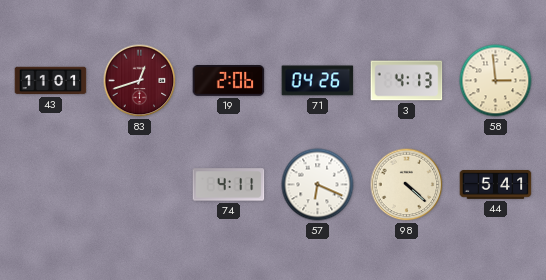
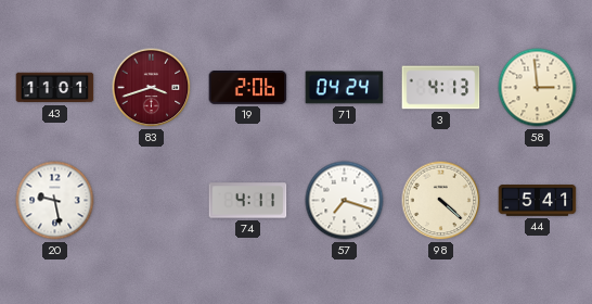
83: 12:42 -> 3:42
71: 04:26 -> 04:24
20: none -> 9:28
57: 6:19 -> 7:18
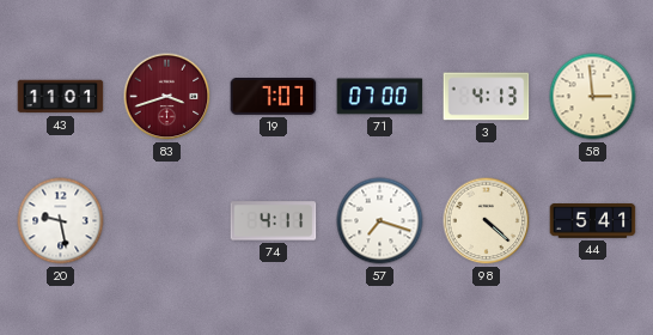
19: 2:06 -> 7:07
71: 04:24 -> 07:00
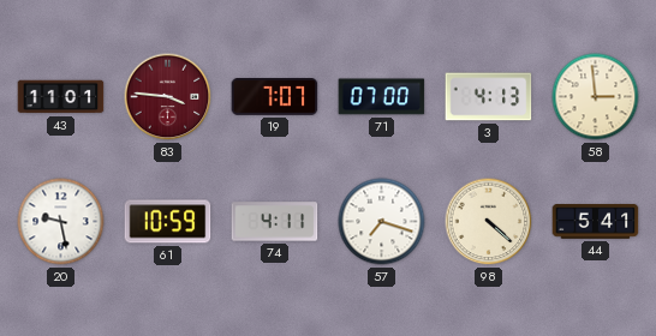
83: 3:42 -> 3:46
61: none -> 10:59
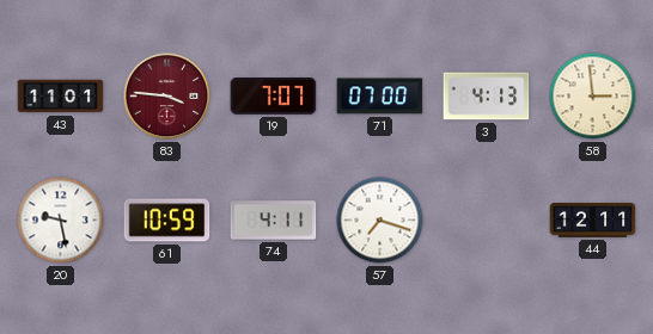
98: 4:22 -> none
44: 5:41 -> 12:11
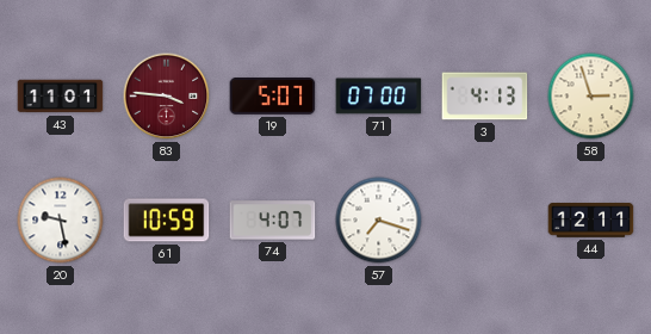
19: 7:07 -> 5:07
58: 2:59 -> 2:57
74: 4:11 -> 4:07
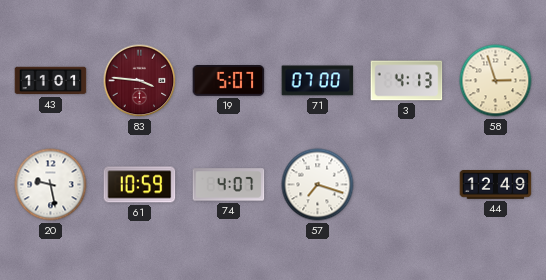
44: 12:11 -> 12:49
